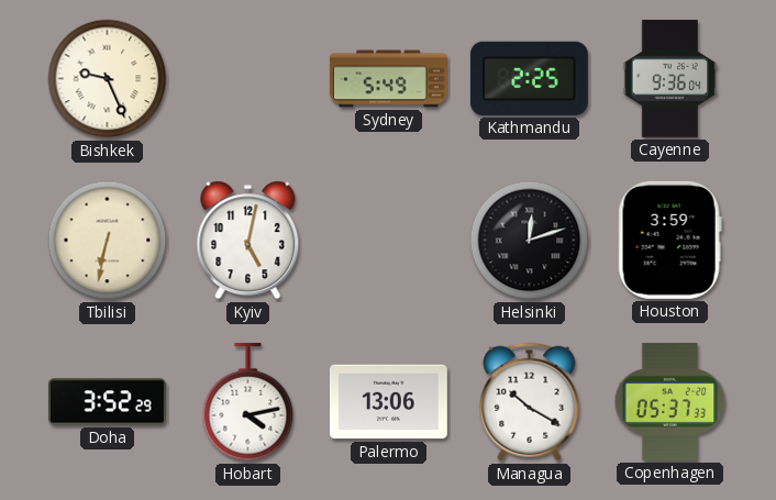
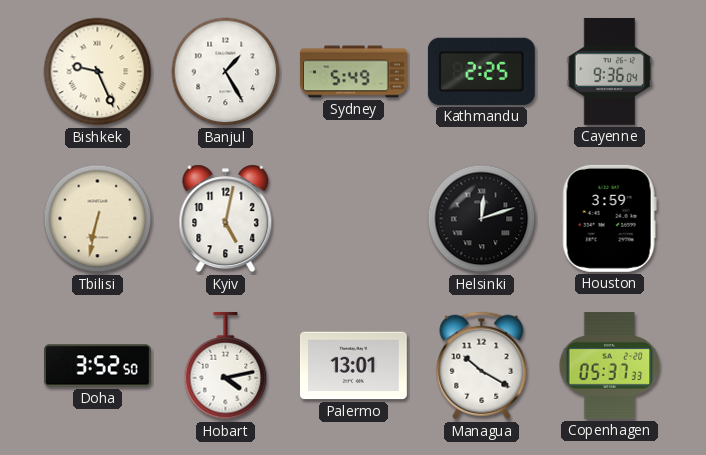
Banjul: none -> 1:25
Doha: 3:52:29 -> 3:52:50
Palermo: 13:06 -> 13:01
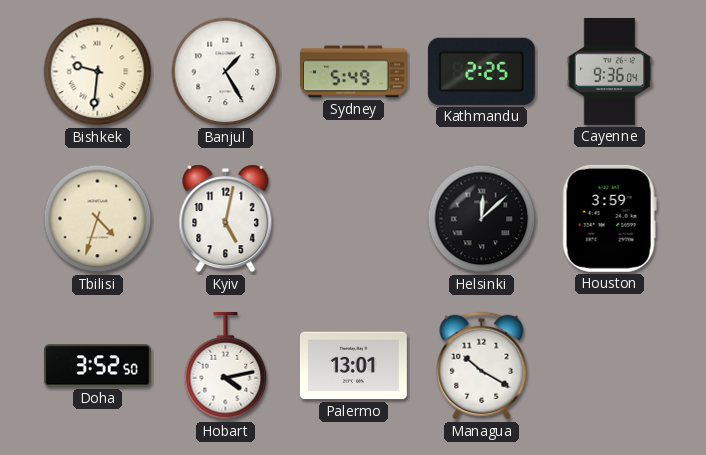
Bishkek: 9:26 -> 9:31
Tbilisi: 6:32 -> 4:33
Helsinki: 12:12 -> 12:08
Copenhagen: 05:37 -> none
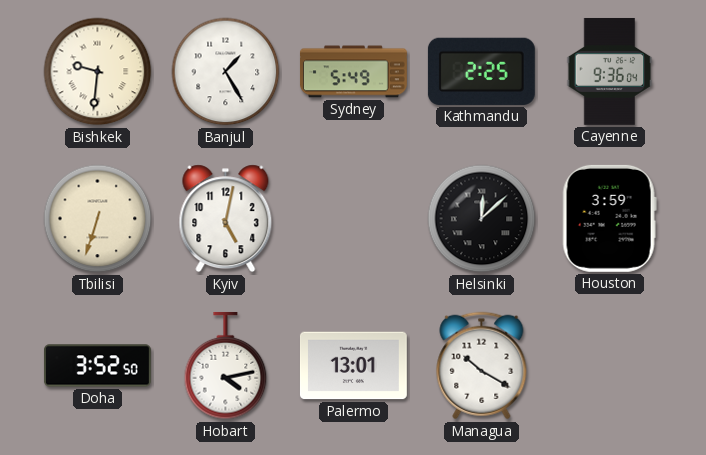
Tbilisi: 4:33 -> 6:33
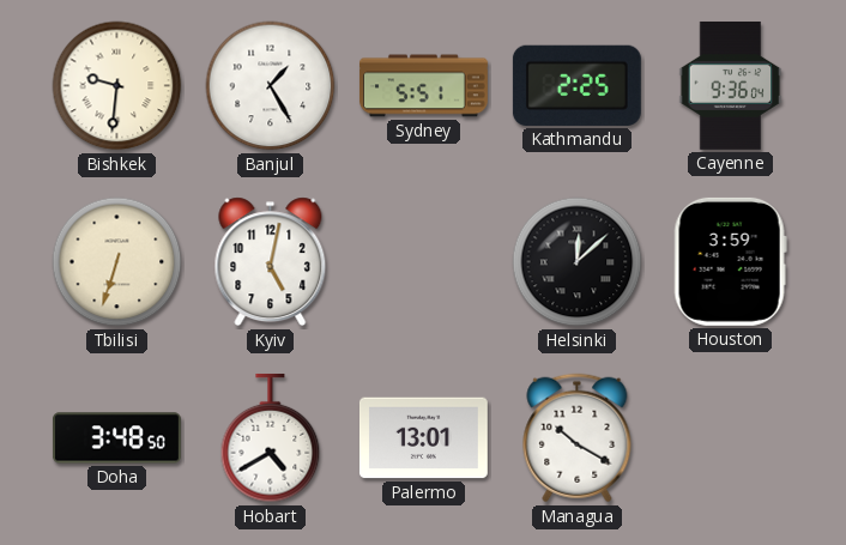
Sydney: 5:49 -> 5:51
Doha: 3:52 -> 3:48
Hobart: 4:13 -> 4:40
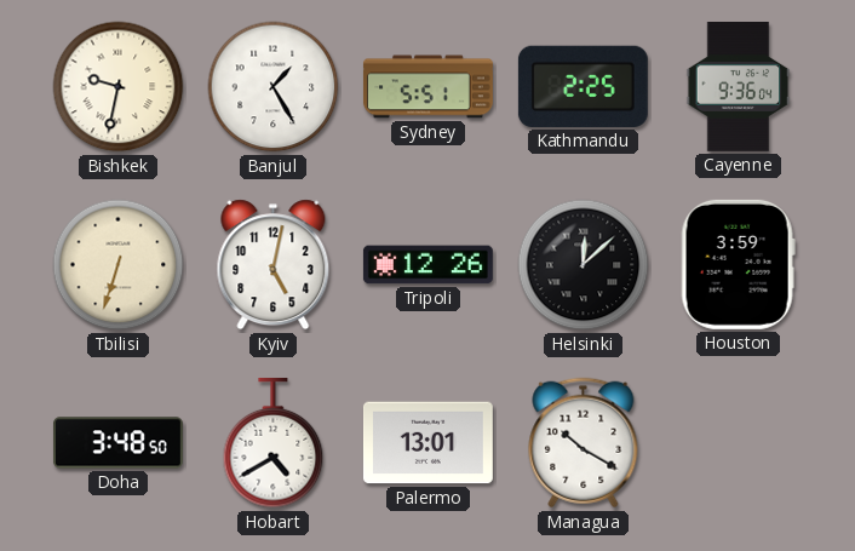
Bishkek: 9:31 -> 9:32
Tripoli: none -> 12:26
